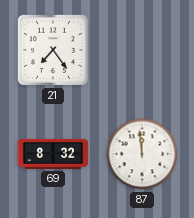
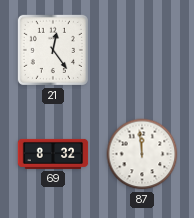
21: 7:24 -> 12:24
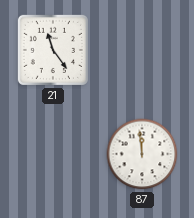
21: 12:24 -> 11:24
69: 8:32 -> none
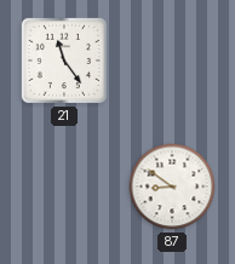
87: 11:59 -> 8:51
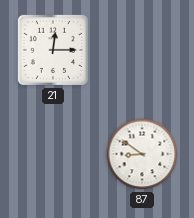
21: 11:24 -> 12:15
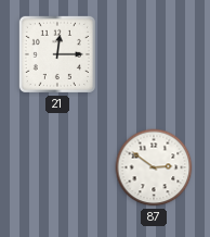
87: 8:51 -> 2:51
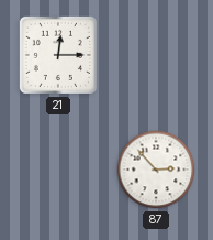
87: 2:51 -> 2:53
